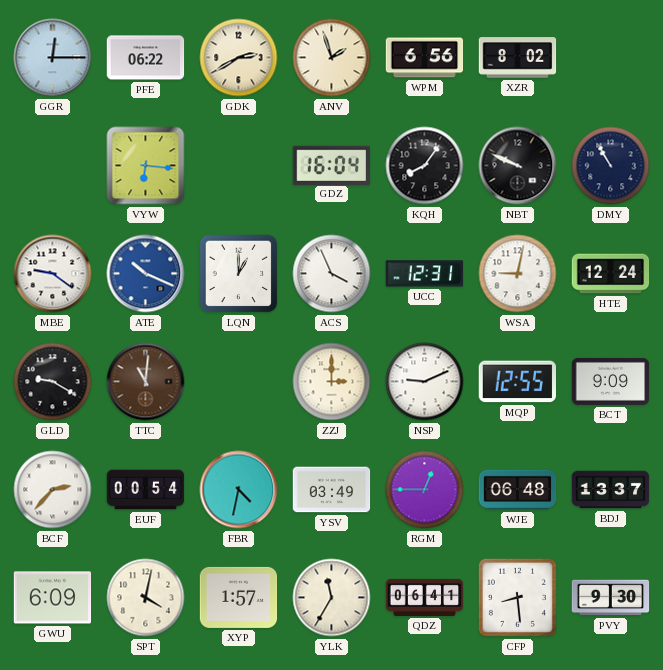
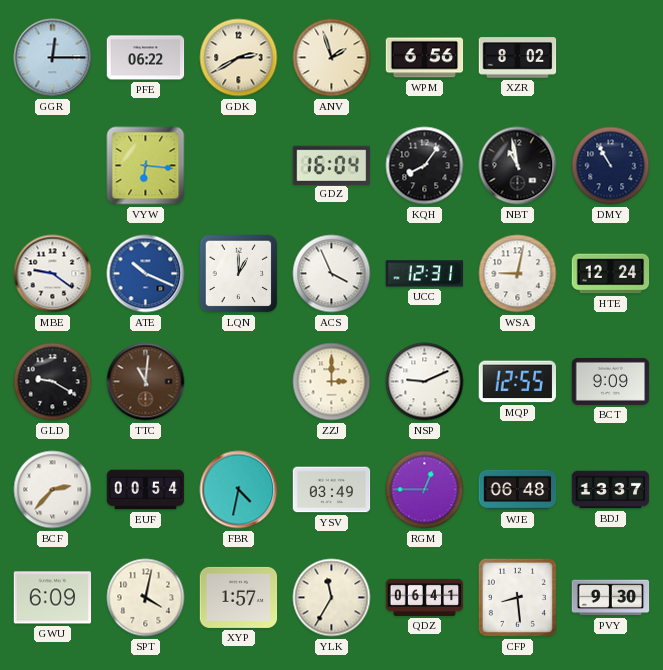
NBT: 9:49 -> 10:58
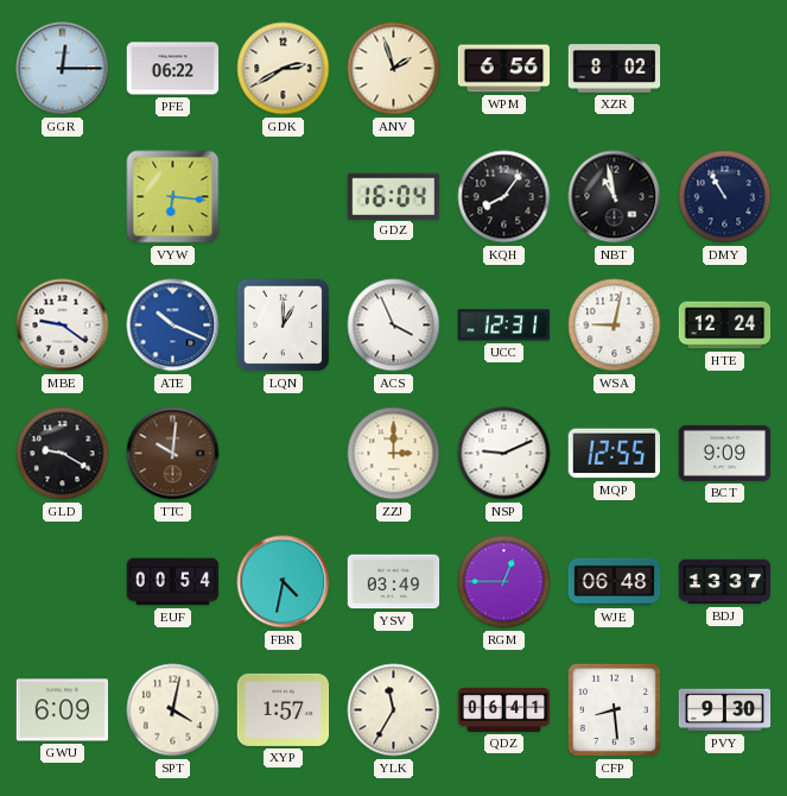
TTC: 11:01 -> 10:01
BCF: 2:37 -> none
